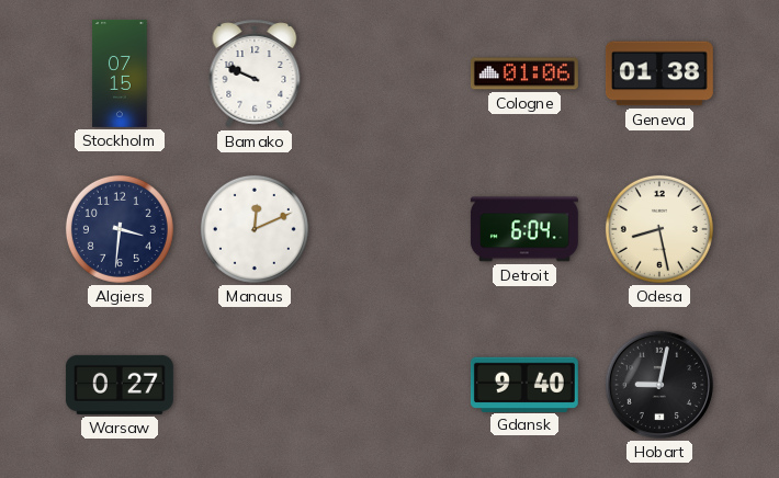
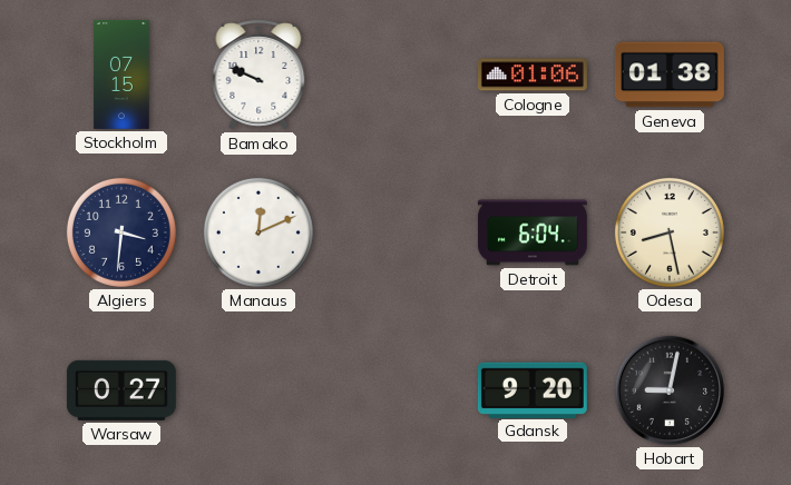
Gdansk: 9:40 -> 9:20
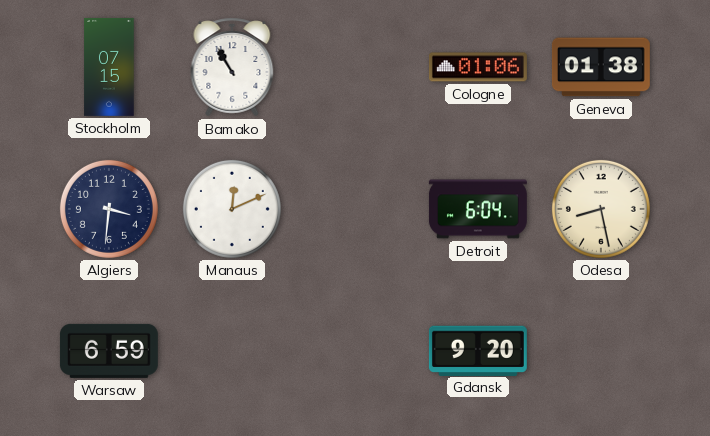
Bamako: 9:49 -> 10:55
Warsaw: 0:27 -> 6:59
Hobart: 9:02 -> none
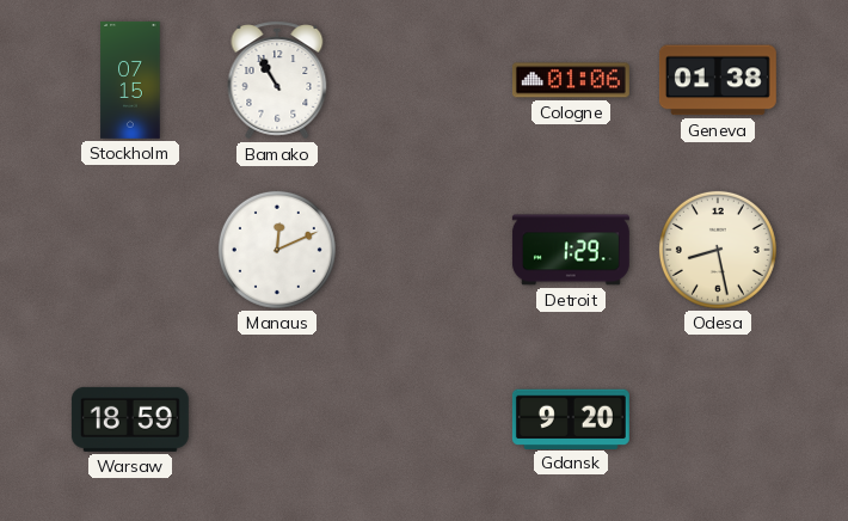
Algiers: 3:31 -> none
Detroit: 6:04 -> 1:29
Warsaw: 6:59 -> 18:59
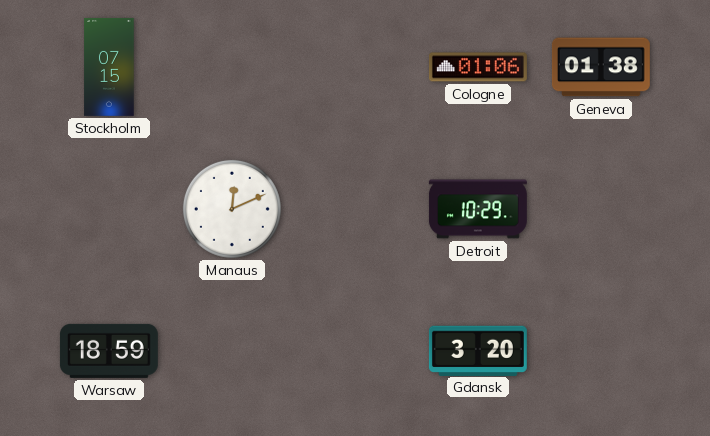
Bamako: 10:55 -> none
Detroit: 1:29 -> 10:29
Odesa: 8:28 -> none
Gdansk: 9:20 -> 3:20
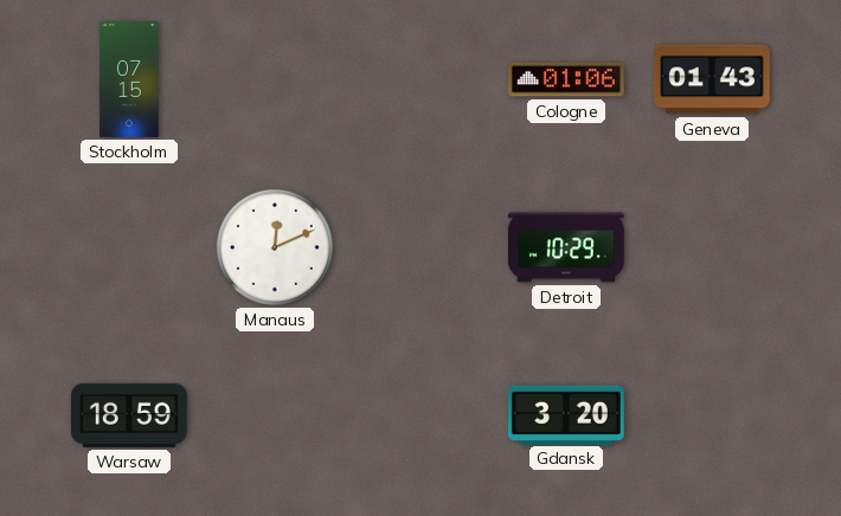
Geneva: 01:38 -> 01:43
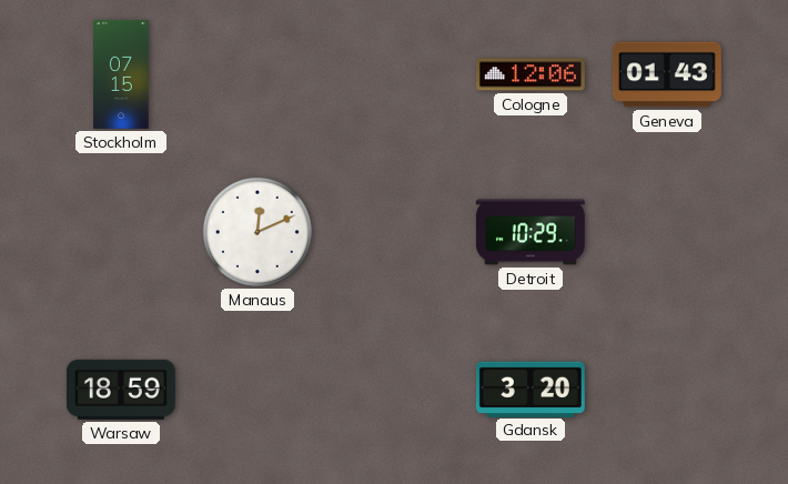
Cologne: 01:06 -> 12:06
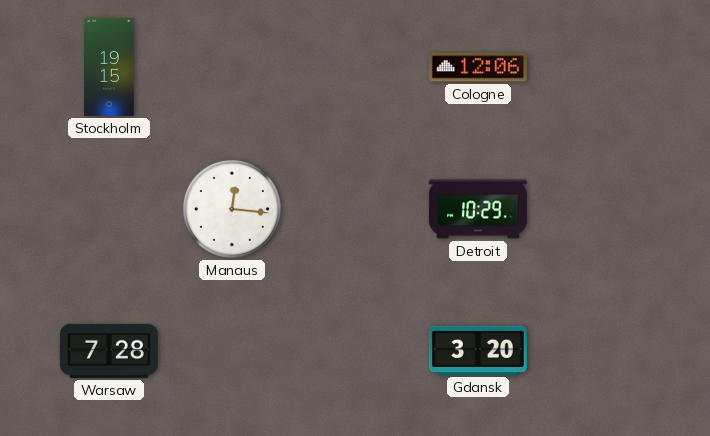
Stockholm: 07:15 -> 19:15
Geneva: 01:43 -> none
Manaus: 12:11 -> 12:16
Warsaw: 18:59 -> 7:28
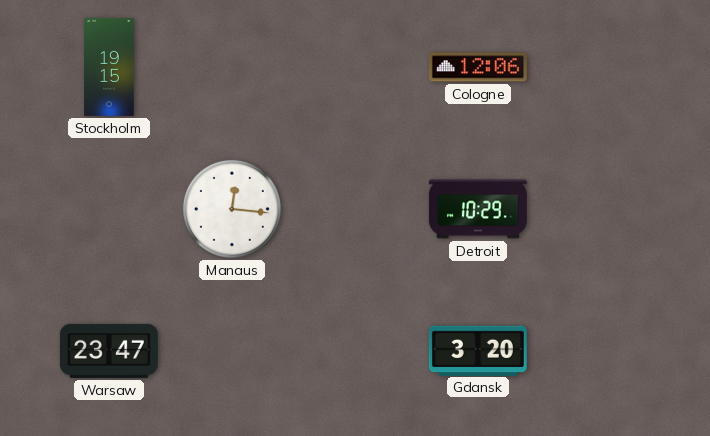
Warsaw: 7:28 -> 23:47
